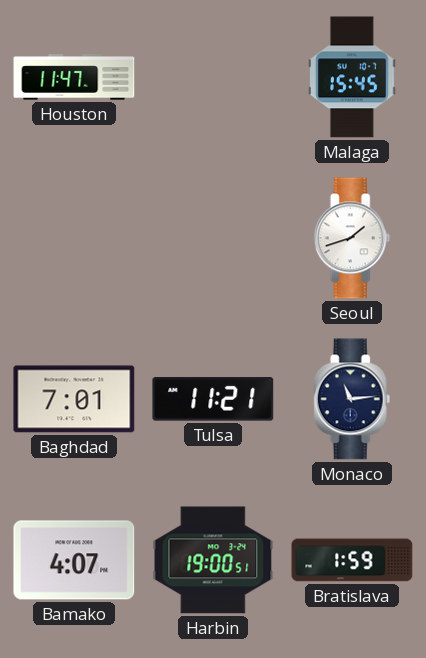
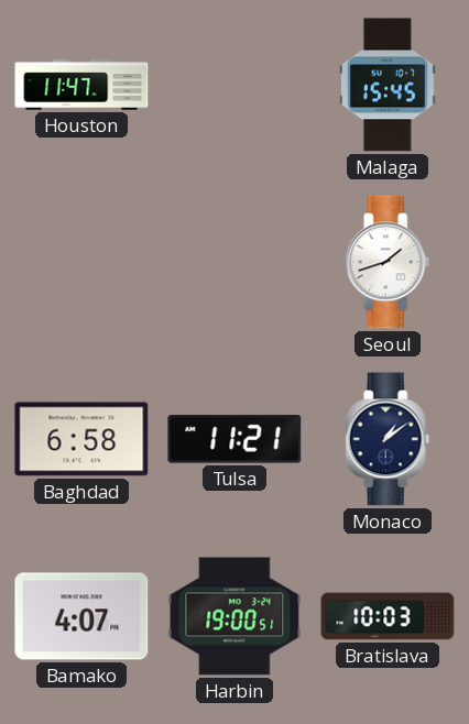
Baghdad: 7:01 -> 6:58
Monaco: 11:14 -> 1:09
Bratislava: 1:59 -> 10:03
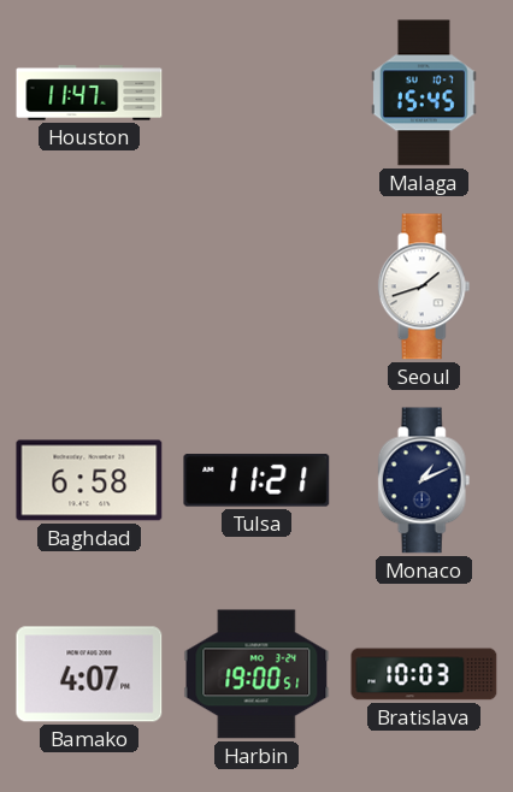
Monaco: 1:09 -> 1:11
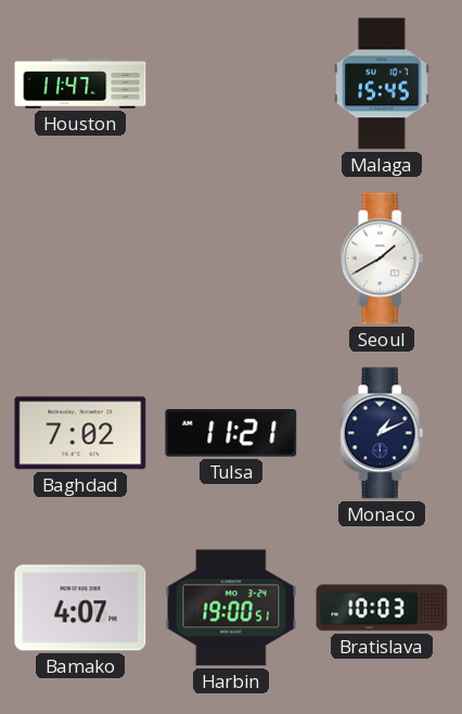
Seoul: 1:42 -> 1:40
Baghdad: 6:58 -> 7:02
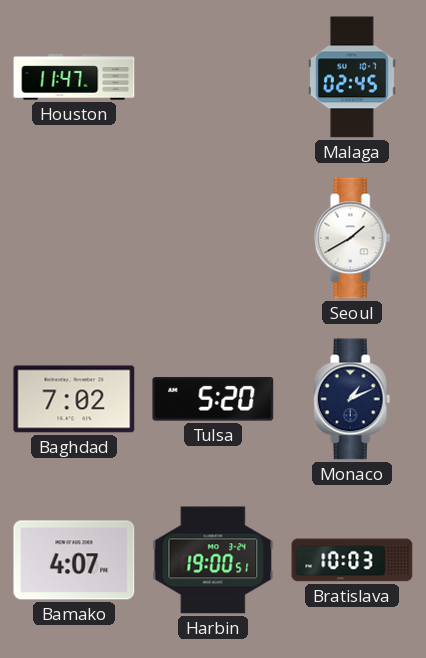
Malaga: 15:45 -> 02:45
Tulsa: 11:21 -> 5:20
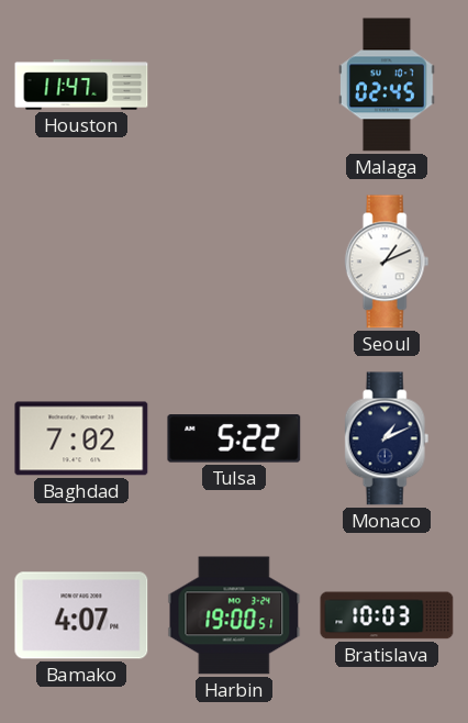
Seoul: 1:40 -> 1:11
Tulsa: 5:20 -> 5:22
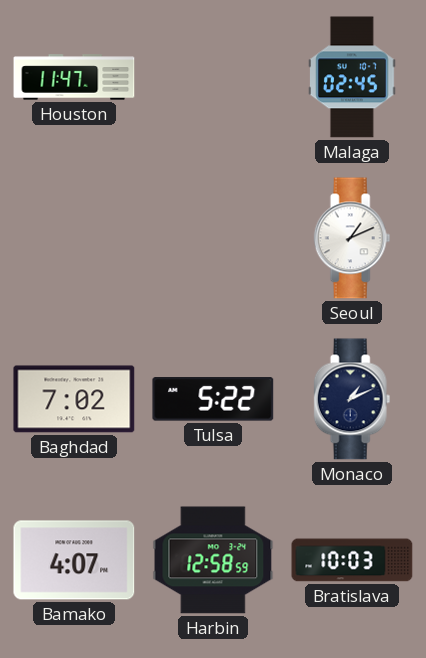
Harbin: 19:00 -> 12:58
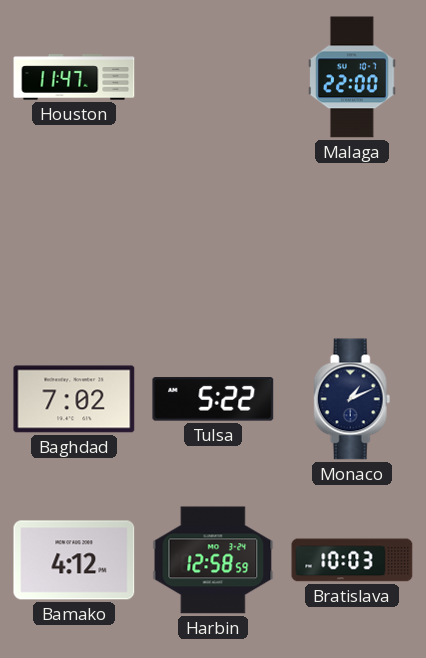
Malaga: 02:45 -> 22:00
Seoul: 1:11 -> none
Bamako: 4:07 -> 4:12
